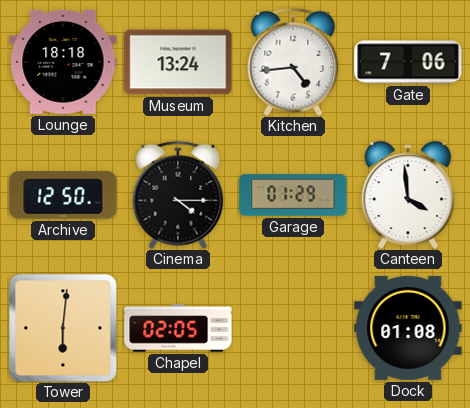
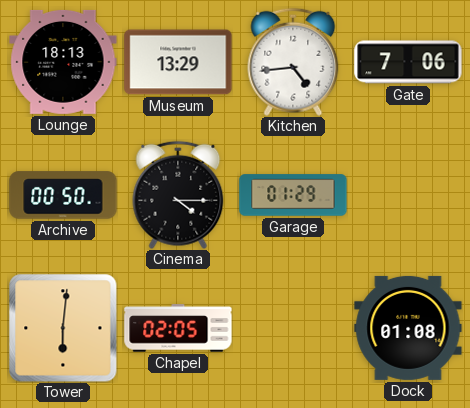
Lounge: 18:18 -> 18:13
Museum: 13:24 -> 13:29
Archive: 12:50 -> 00:50
Canteen: 3:59 -> none
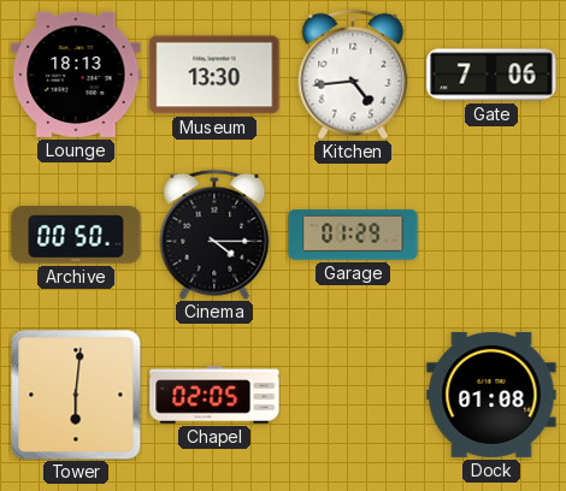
Museum: 13:29 -> 13:30
